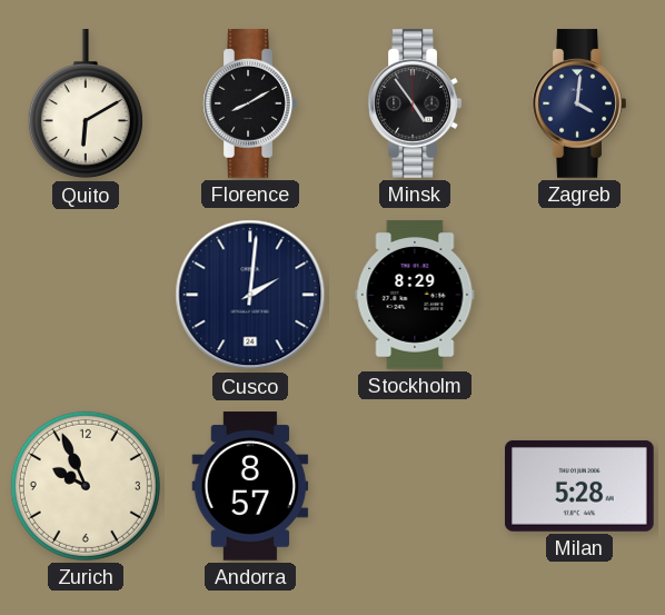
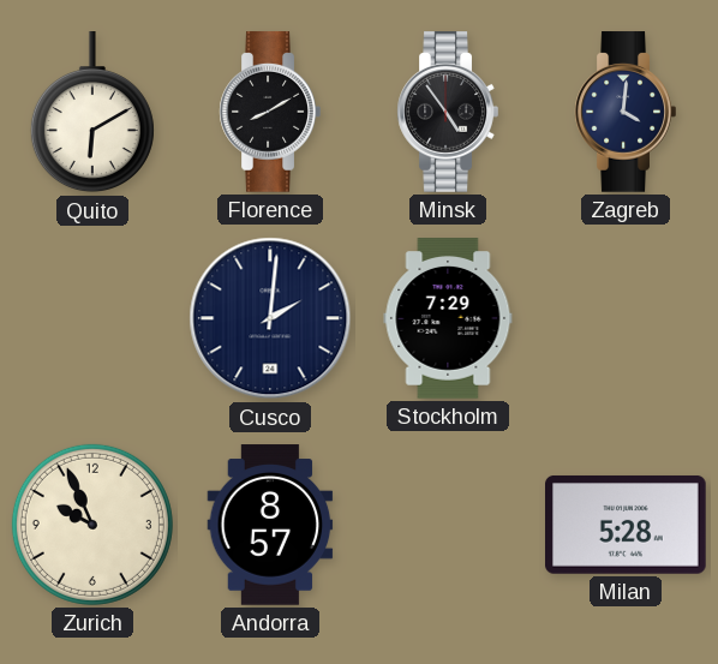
Stockholm: 8:29 -> 7:29
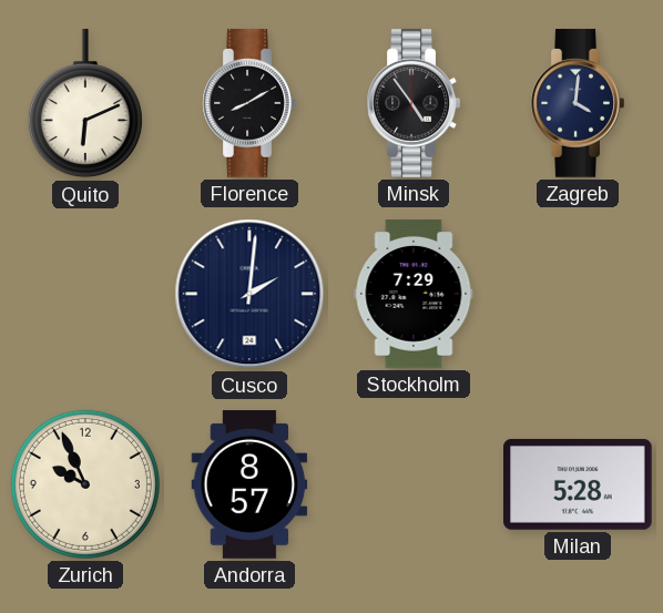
Quito: 6:10 -> 6:11
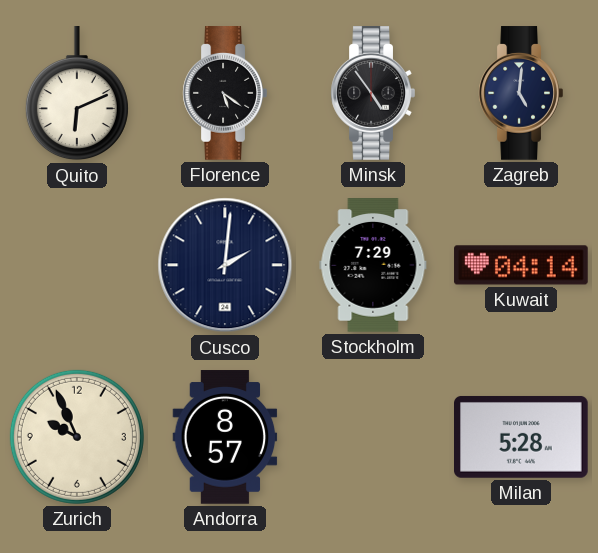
Florence: 8:10 -> 5:21
Zagreb: 4:01 -> 5:01
Kuwait: none -> 04:14
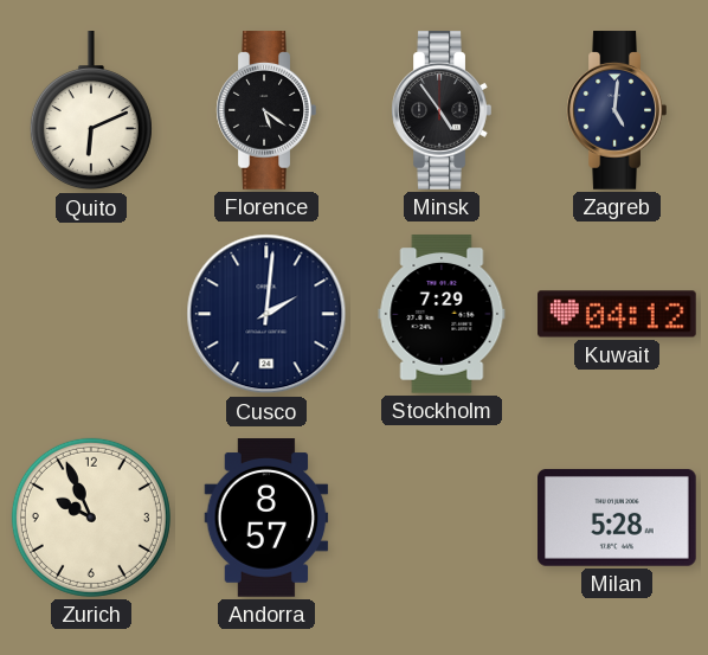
Kuwait: 04:14 -> 04:12
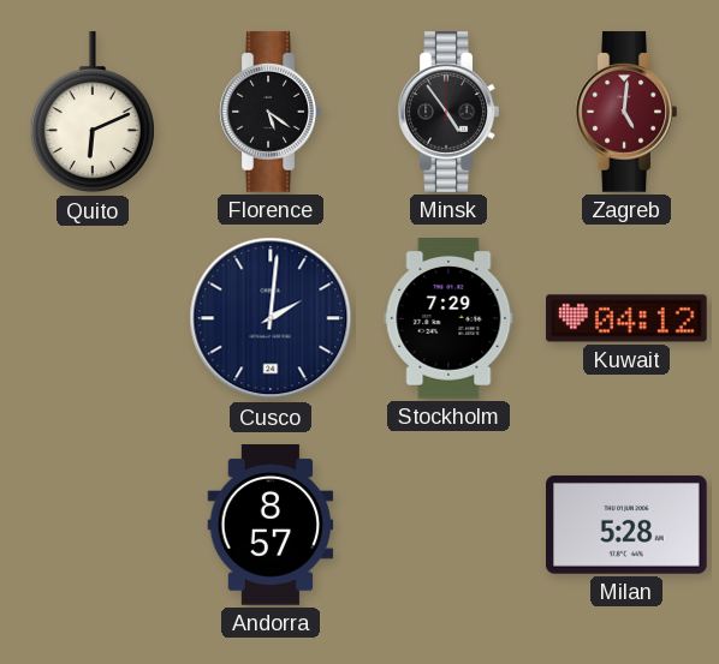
Zagreb dial: navy -> burgundy
Zurich: 9:56 -> none
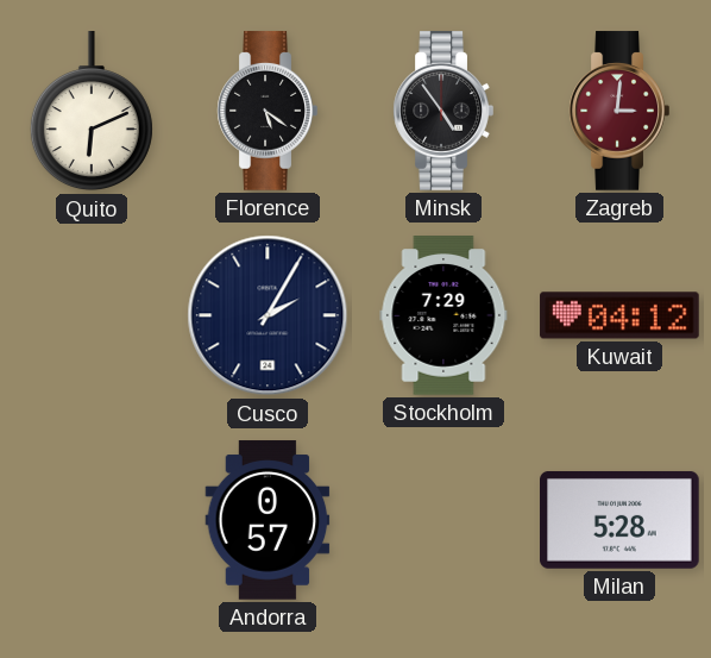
Zagreb: 5:01 -> 3:01
Cusco: 2:01 -> 2:05
Andorra: 8:57 -> 0:57
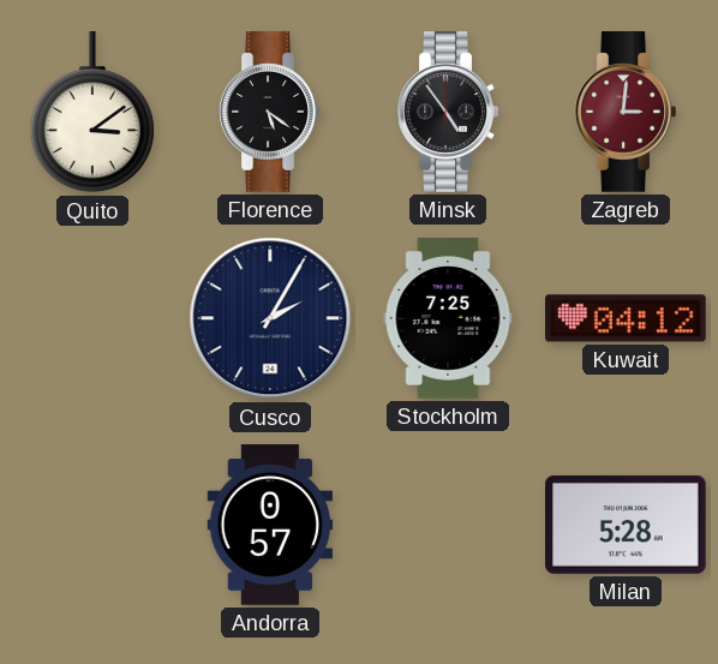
Quito: 6:11 -> 3:09
Stockholm: 7:29 -> 7:25
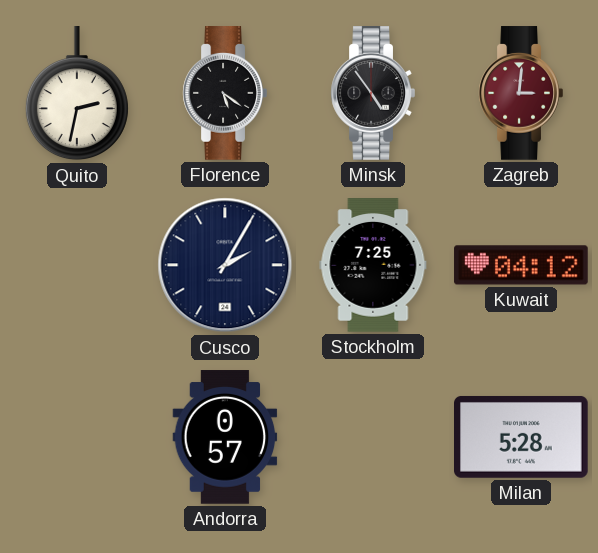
Quito: 3:09 -> 2:32
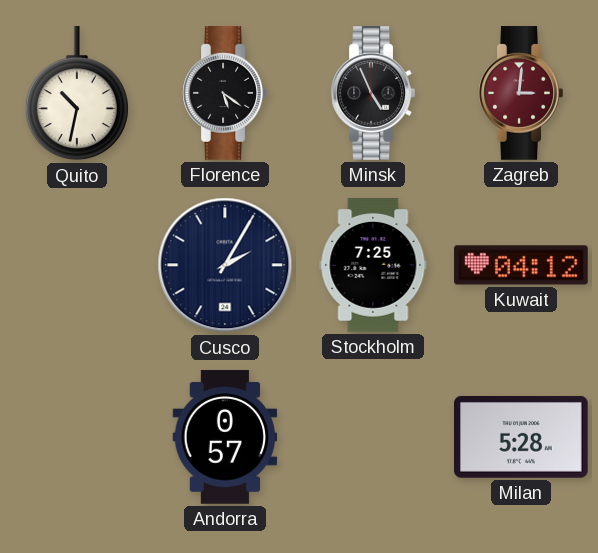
Quito: 2:32 -> 10:32
Minsk: 4:54 -> 4:56
